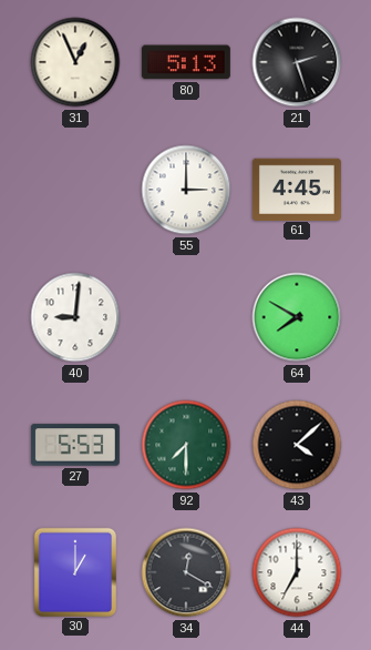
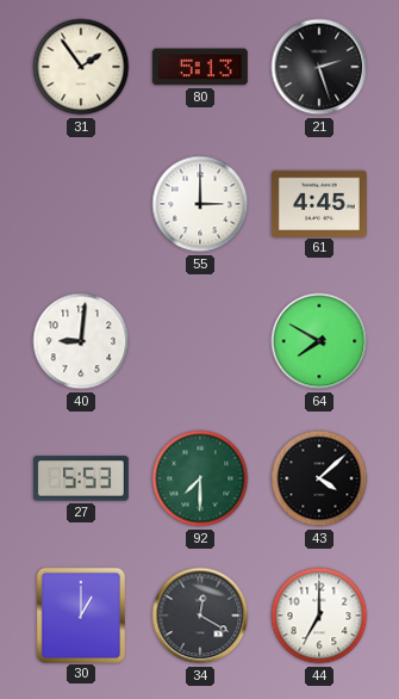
31: 12:56 -> 1:54
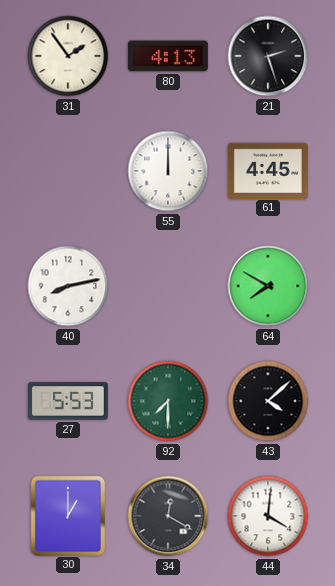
80: 5:13 -> 4:13
55: 3:00 -> 12:00
40: 9:01 -> 8:13
44: 7:00 -> 4:01
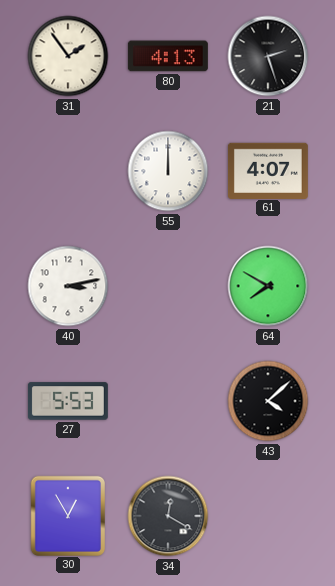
61: 4:45 -> 4:07
40: 8:13 -> 3:13
92: 7:30 -> none
30: 1:00 -> 12:55
44: 4:01 -> none
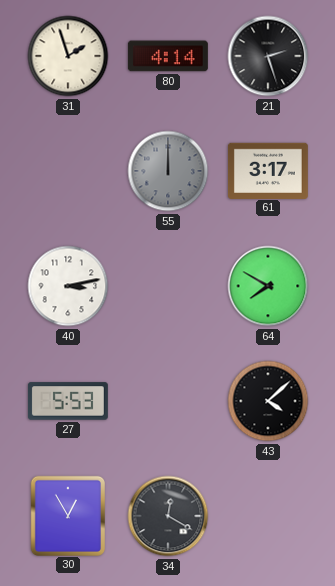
31: 1:54 -> 1:57
80: 4:13 -> 4:14
55 dial: white -> grey
61: 4:07 -> 3:17
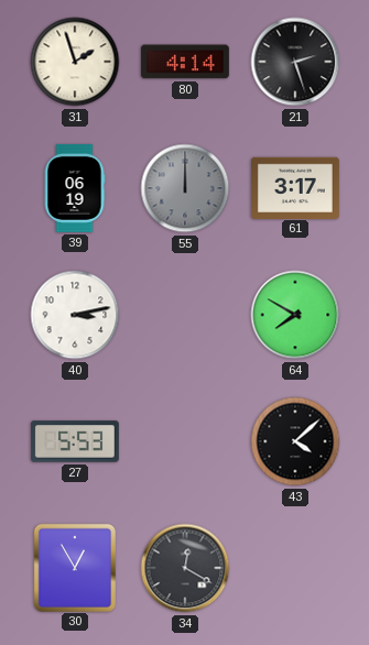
39: none -> 06:19
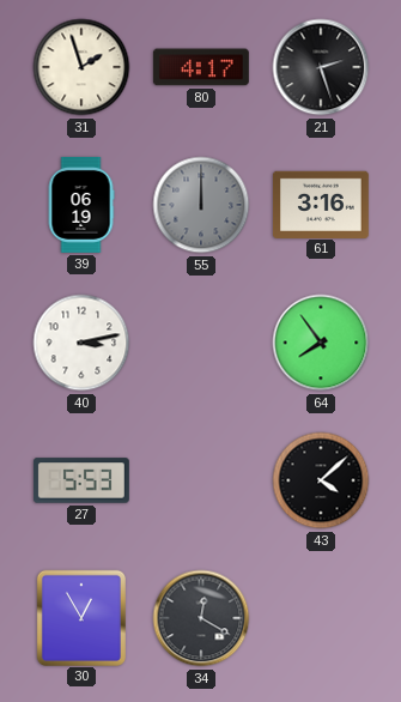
80: 4:14 -> 4:17
61: 3:17 -> 3:16
64: 7:50 -> 7:54
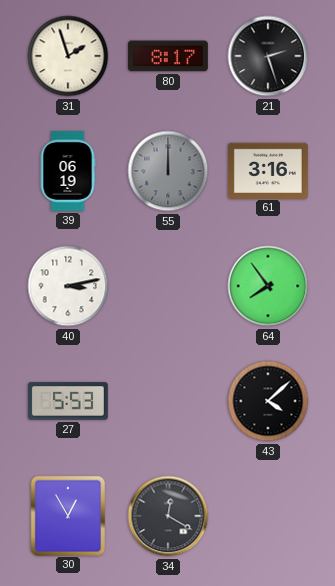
80: 4:17 -> 8:17
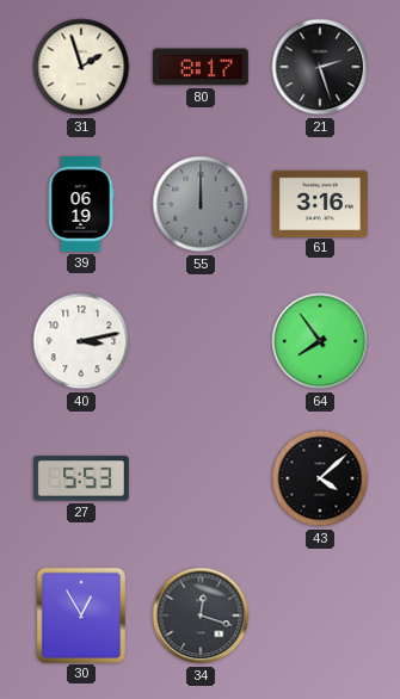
34: 12:20 -> 12:18
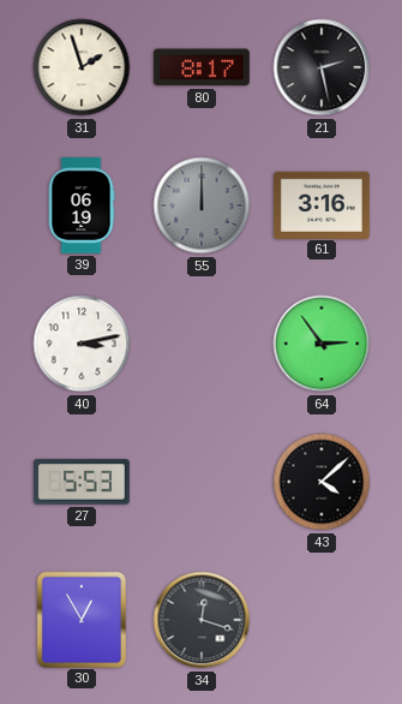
21: 2:27 -> 2:28
64: 7:54 -> 2:54
